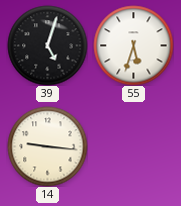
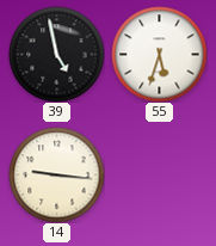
39: 5:03 -> 4:58
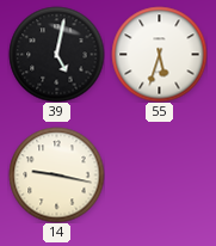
39: 4:58 -> 5:02
14: 9:16 -> 9:17
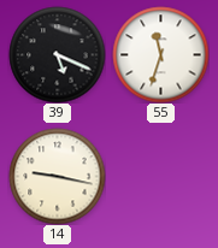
39: 5:02 -> 5:19
55: 5:33 -> 11:33
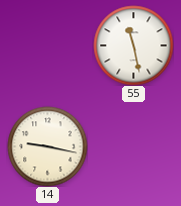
39: 5:19 -> none
55: 11:33 -> 11:28
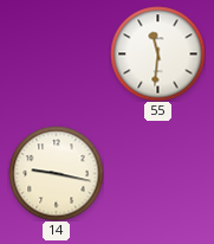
55: 11:28 -> 11:31
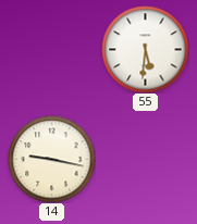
55: 11:31 -> 5:31
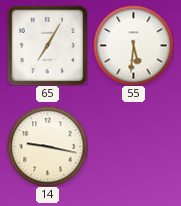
65: none -> 7:05
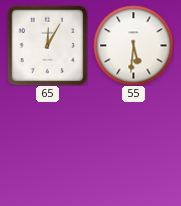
65: 7:05 -> 12:05
14: 9:17 -> none
